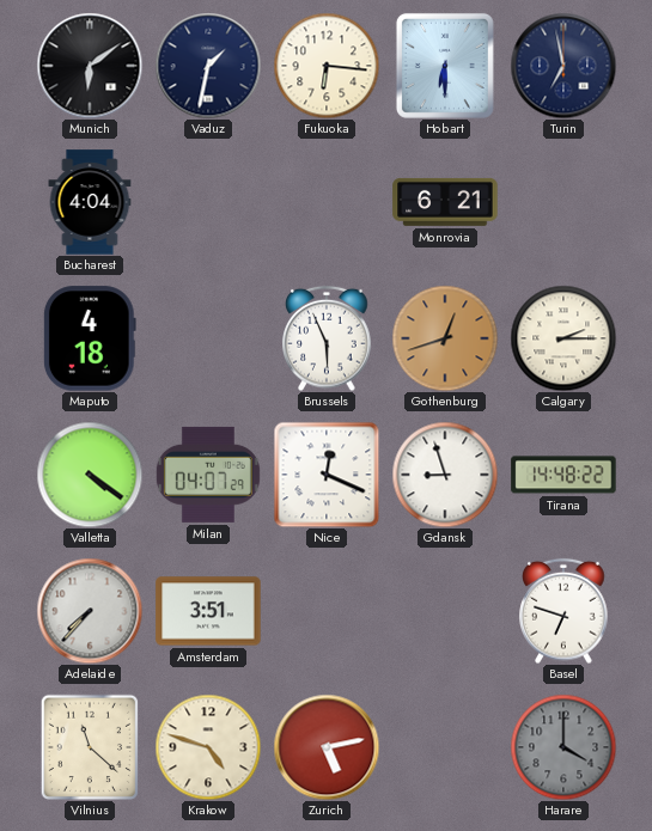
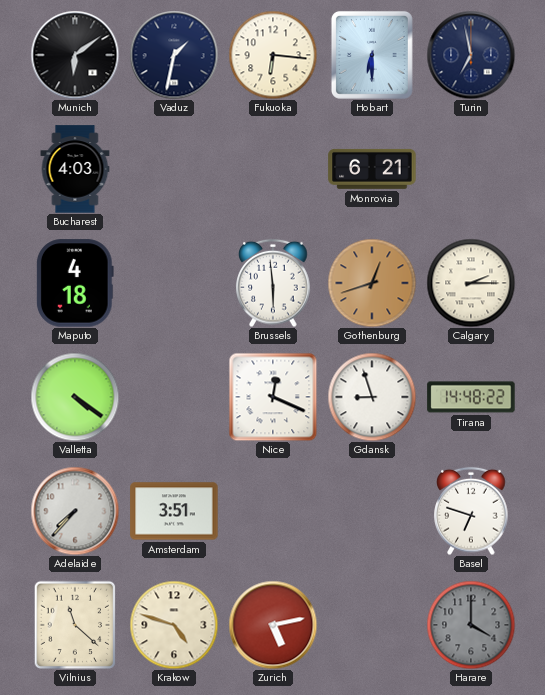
Bucharest: 4:04 -> 4:03
Brussels: 5:56 -> 5:59
Milan: 04:07 -> none
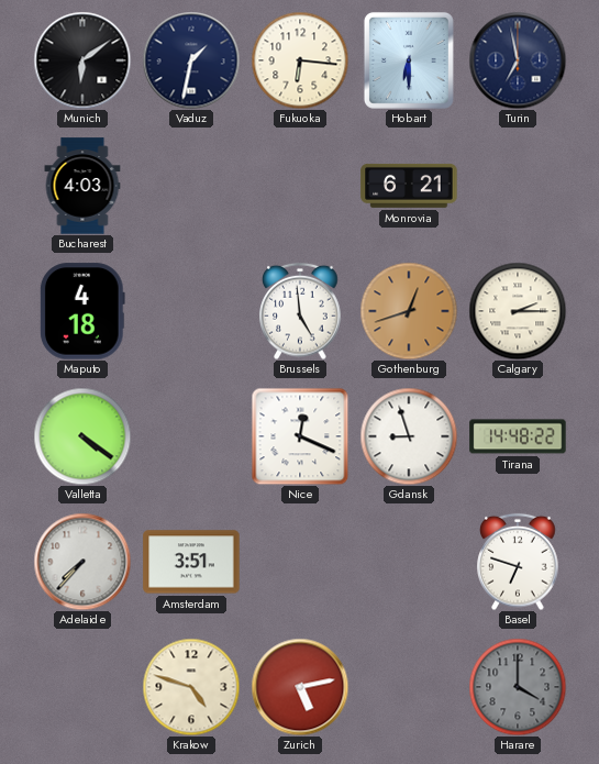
Brussels: 5:59 -> 4:59
Vilnius: 11:22 -> none
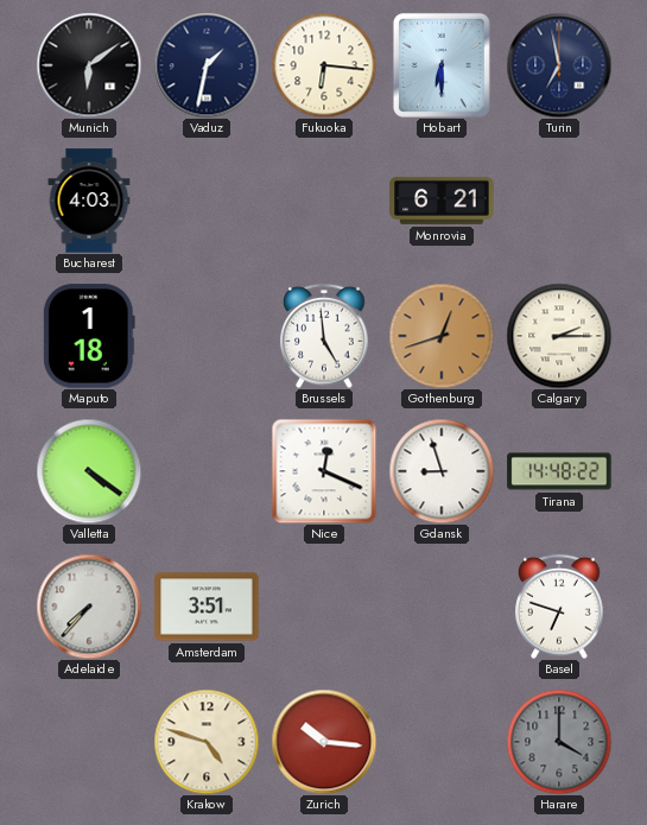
Maputo: 4:18 -> 1:18
Zurich: 5:13 -> 10:16
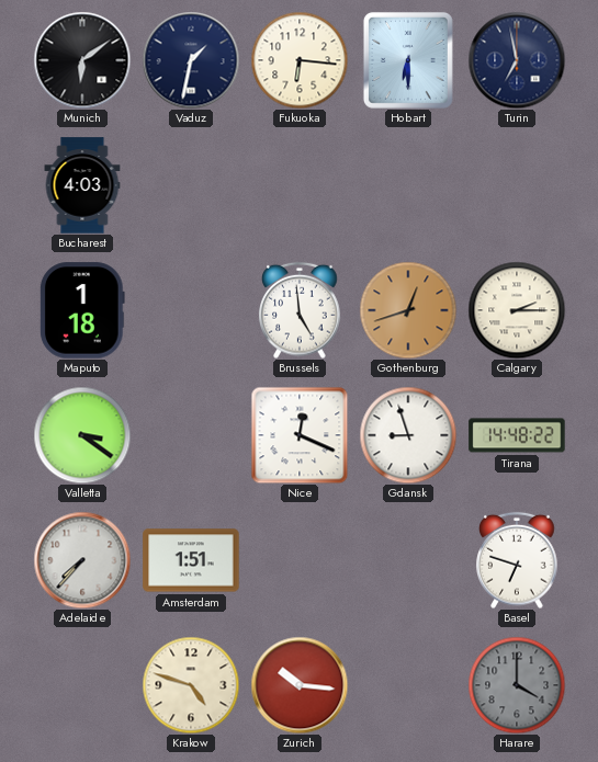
Monrovia: 6:21 -> none
Valletta: 4:21 -> 3:21
Amsterdam: 3:51 -> 1:51
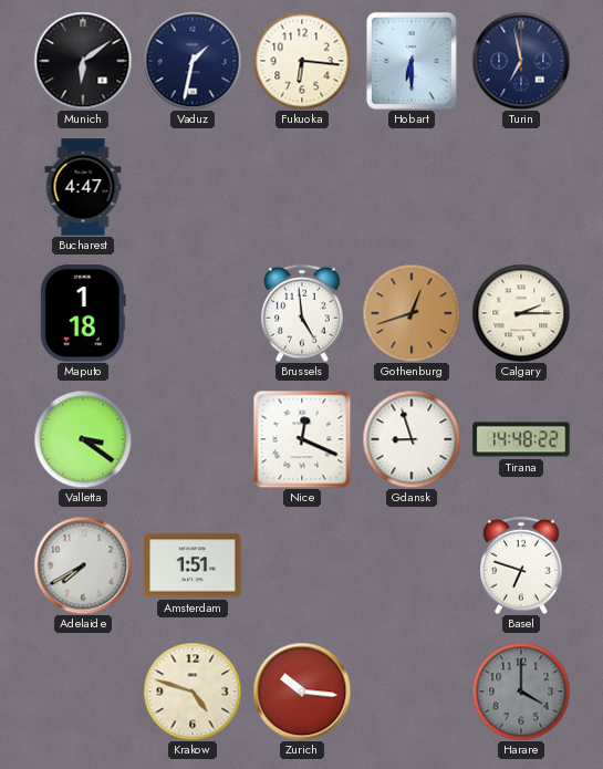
Bucharest: 4:03 -> 4:47
Adelaide: 7:37 -> 7:40
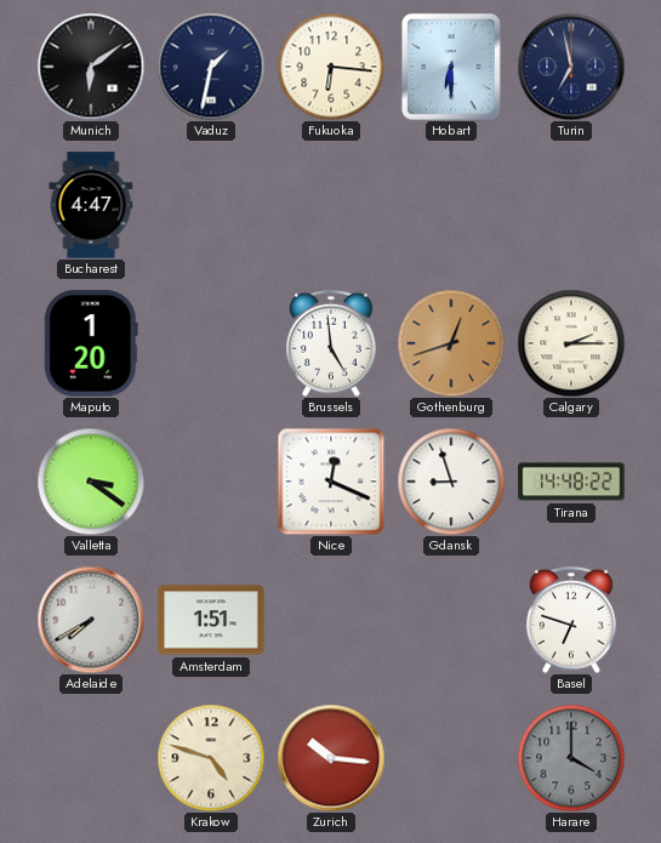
Maputo: 1:18 -> 1:20
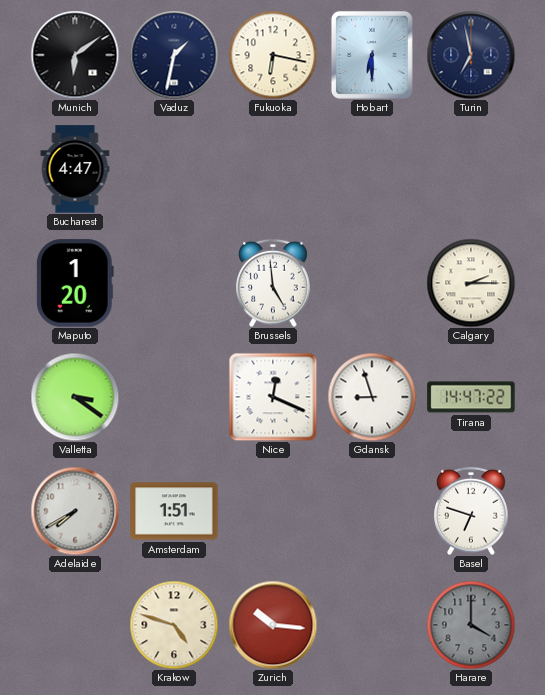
Fukuoka: 6:16 -> 6:17
Gothenburg: 12:42 -> none
Tirana: 14:48 -> 14:47
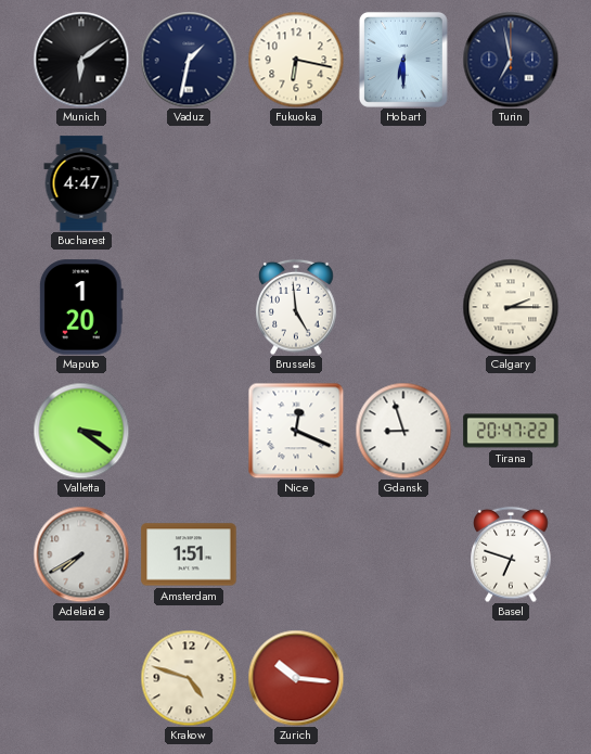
Tirana: 14:47 -> 20:47
Harare: 4:00 -> none
